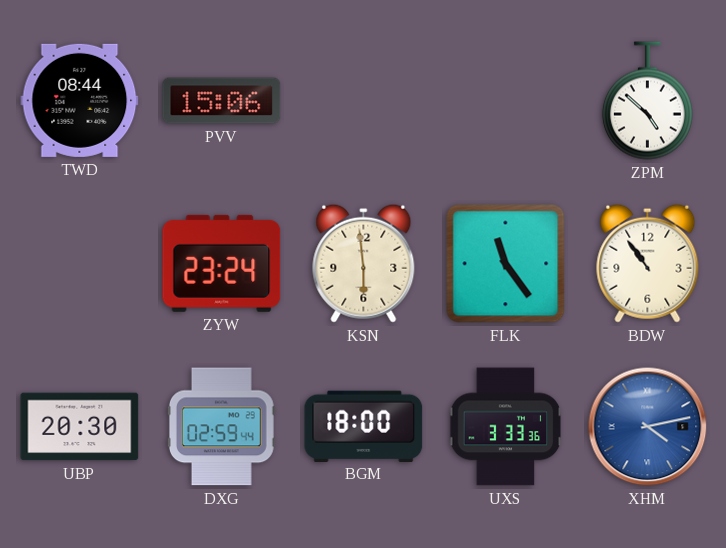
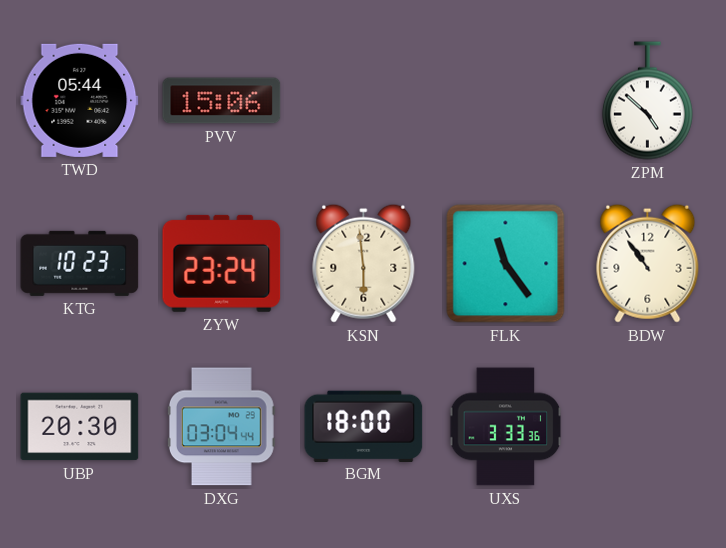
TWD: 08:44 -> 05:44
KTG: none -> 10:23
DXG: 02:59 -> 03:04
XHM: 4:13 -> none
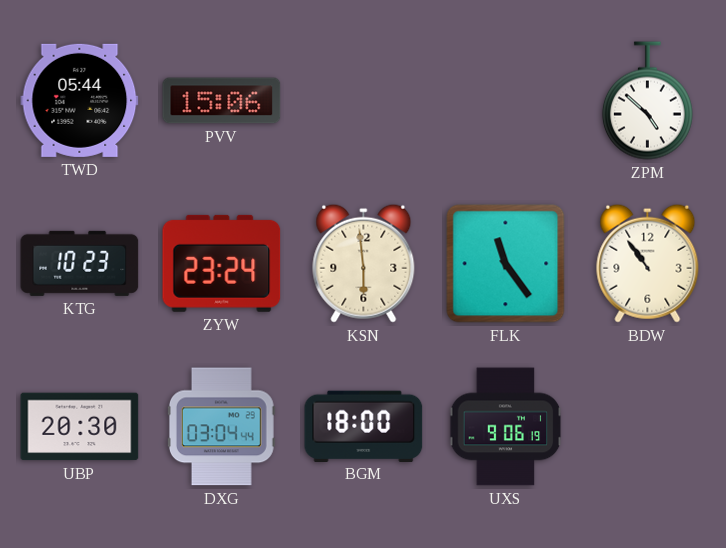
UXS: 3:33 -> 9:06
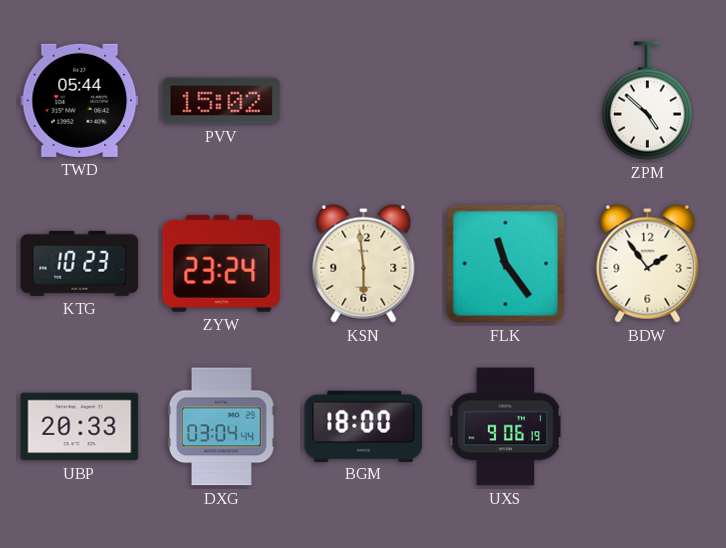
PVV: 15:06 -> 15:02
BDW: 10:54 -> 1:54
UBP: 20:30 -> 20:33
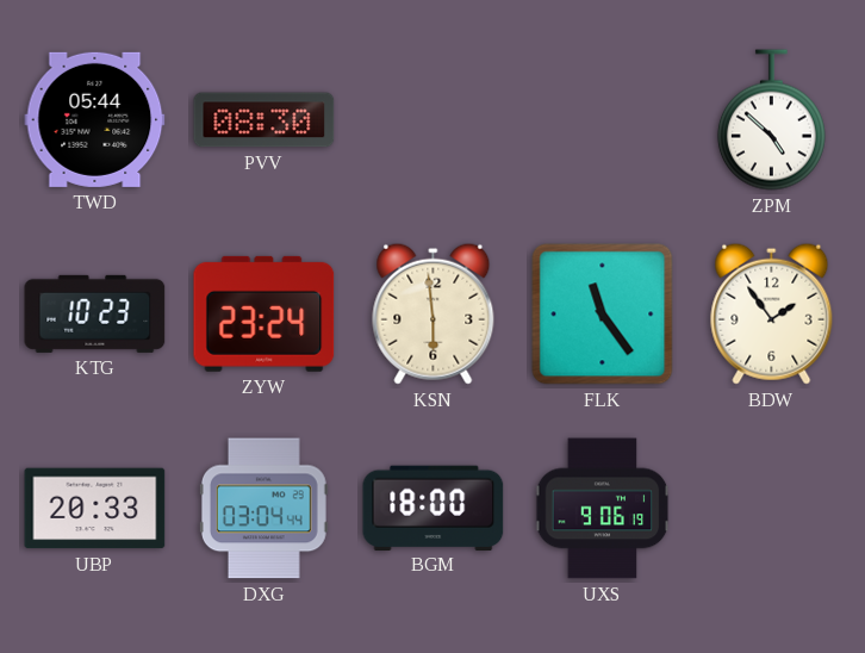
PVV: 15:02 -> 08:30
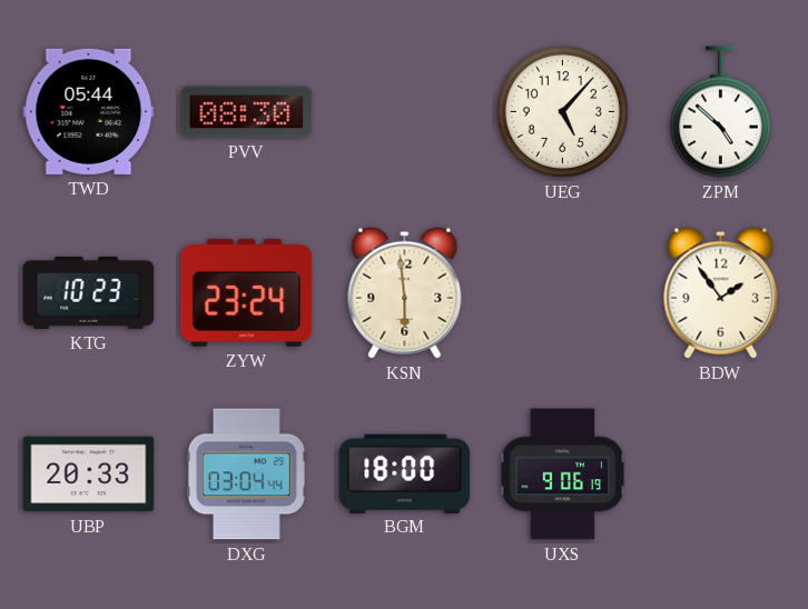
UEG: none -> 5:07
FLK: 11:24 -> none
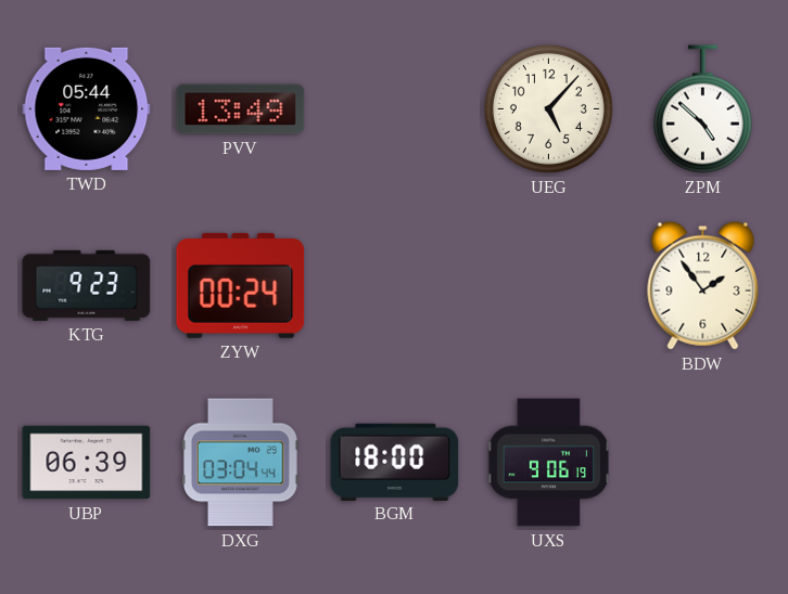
PVV: 08:30 -> 13:49
KTG: 10:23 -> 9:23
ZYW: 23:24 -> 00:24
KSN: 5:59 -> none
UBP: 20:33 -> 06:39
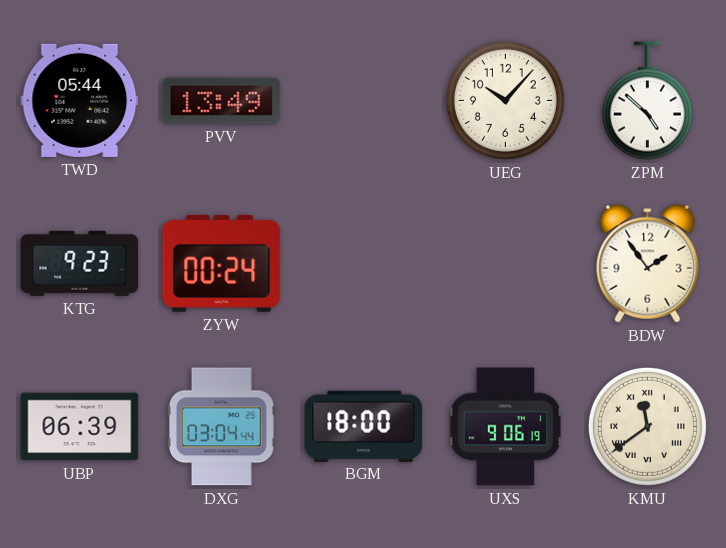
UEG: 5:07 -> 10:07
KMU: none -> 11:39
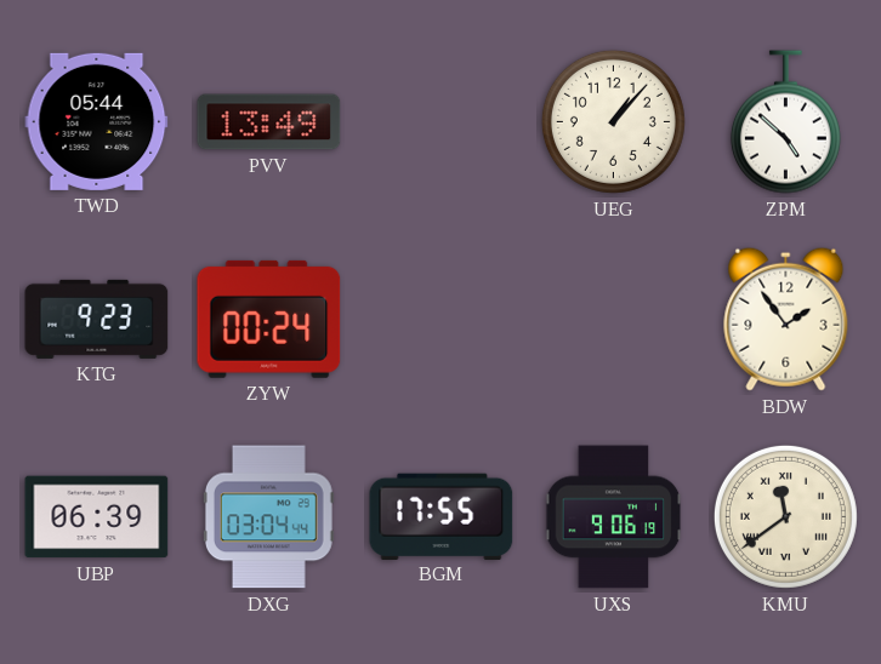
UEG: 10:07 -> 1:07
BGM: 18:00 -> 17:55
